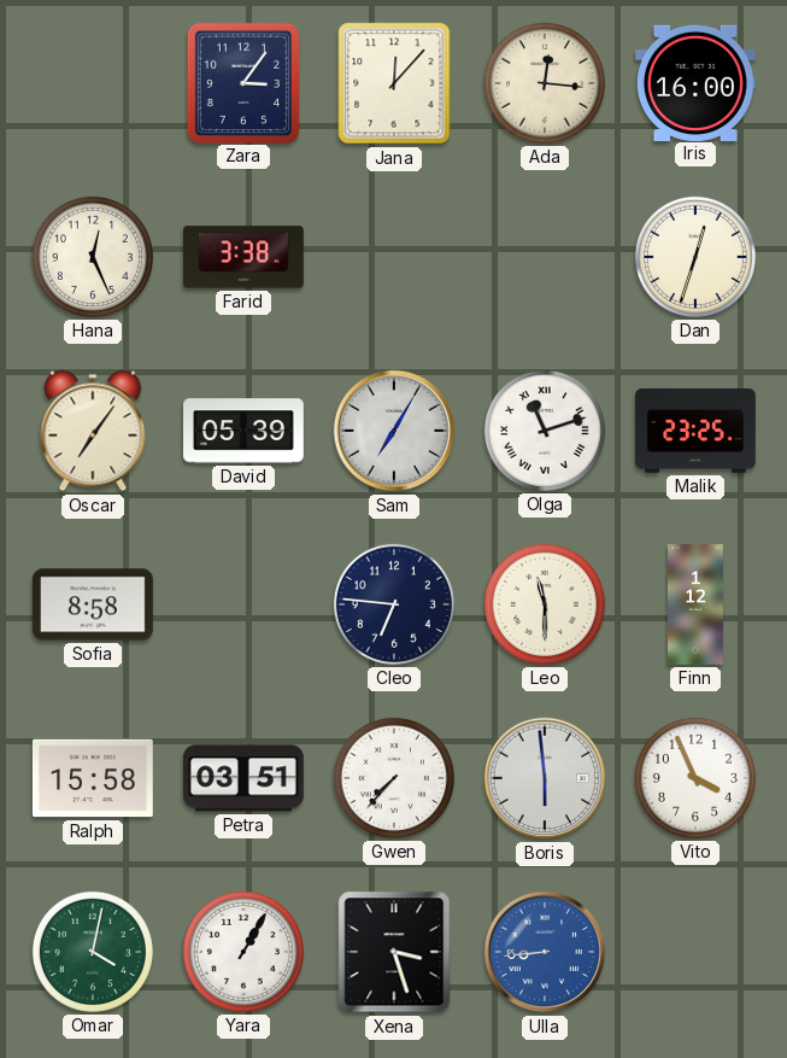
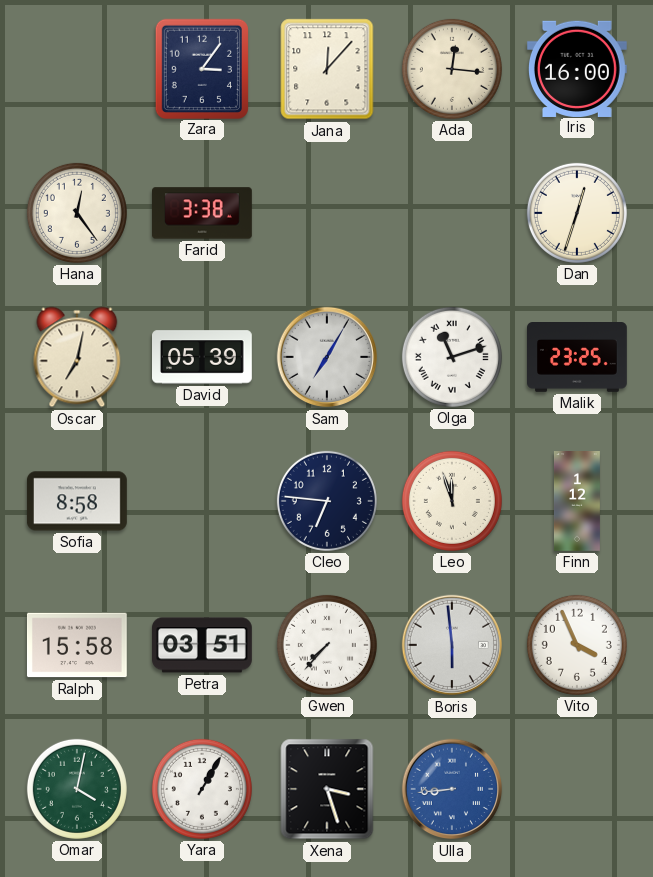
Hana: 12:26 -> 12:24
Oscar: 7:06 -> 7:02
Leo: 11:30 -> 11:57
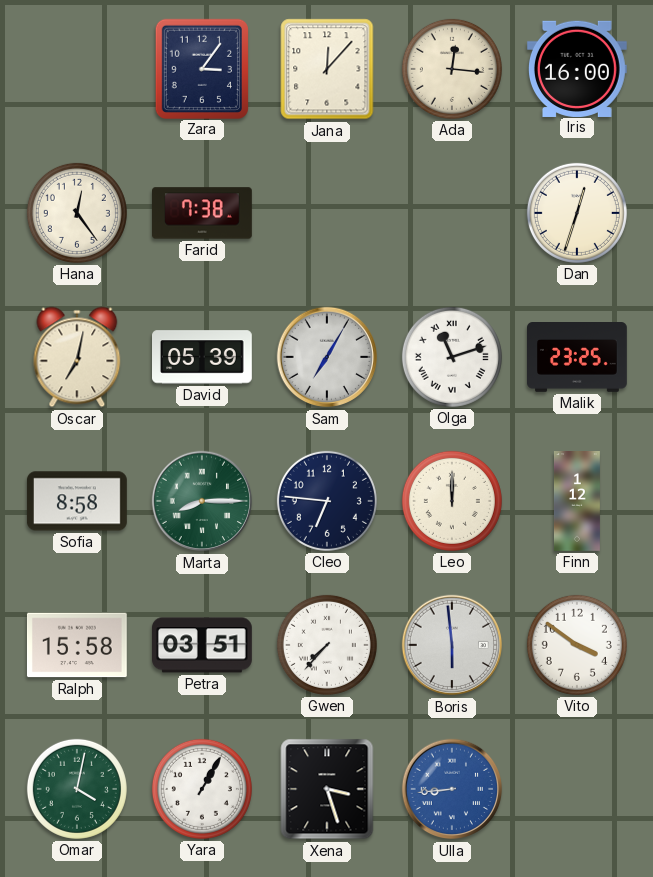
Farid: 3:38 -> 7:38
Marta: none -> 8:15
Leo: 11:57 -> 12:00
Vito: 3:56 -> 3:51
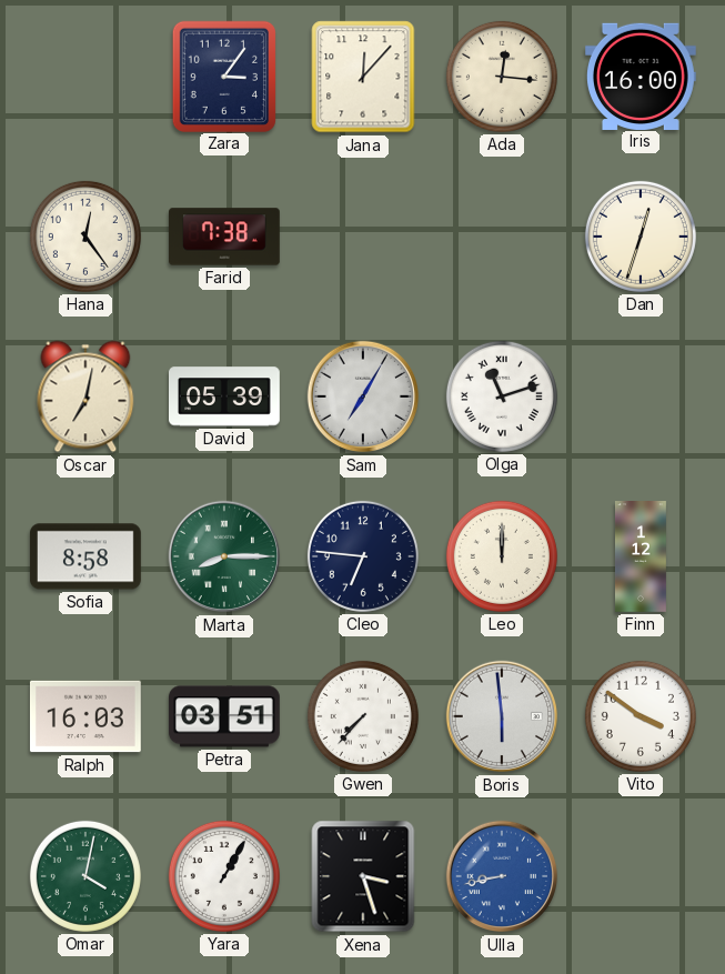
Malik: 23:25 -> none
Ralph: 15:58 -> 16:03
Ulla: 8:44 -> 8:43
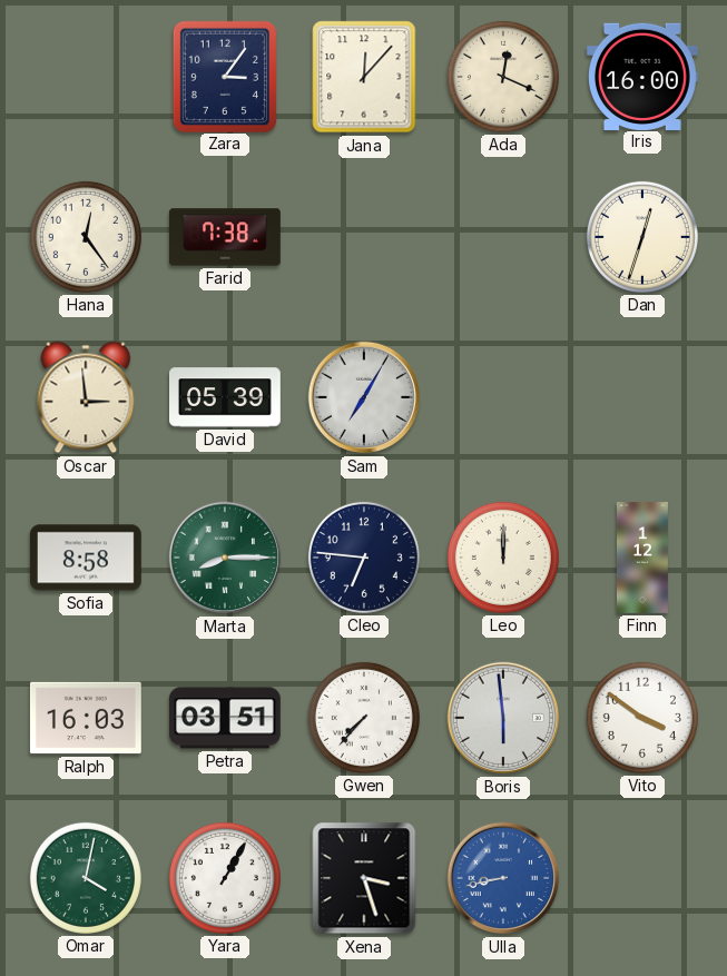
Ada: 12:16 -> 12:19
Oscar: 7:02 -> 2:59
Olga: 11:12 -> none
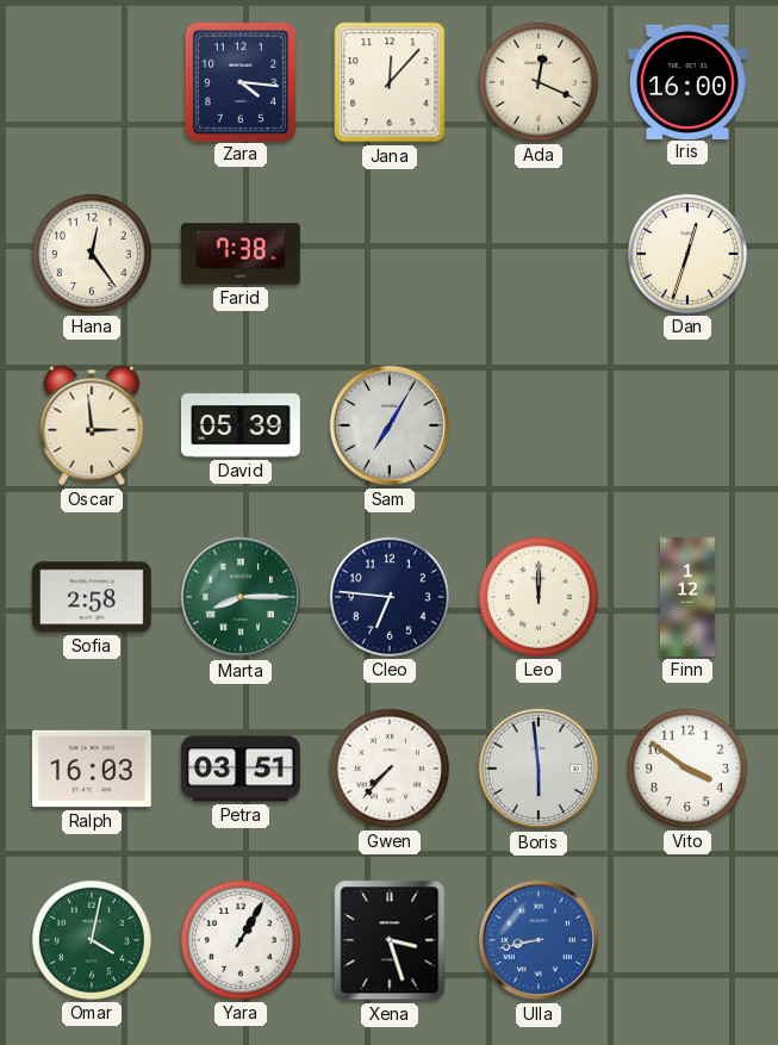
Zara: 3:06 -> 4:16
Sofia: 8:58 -> 2:58
